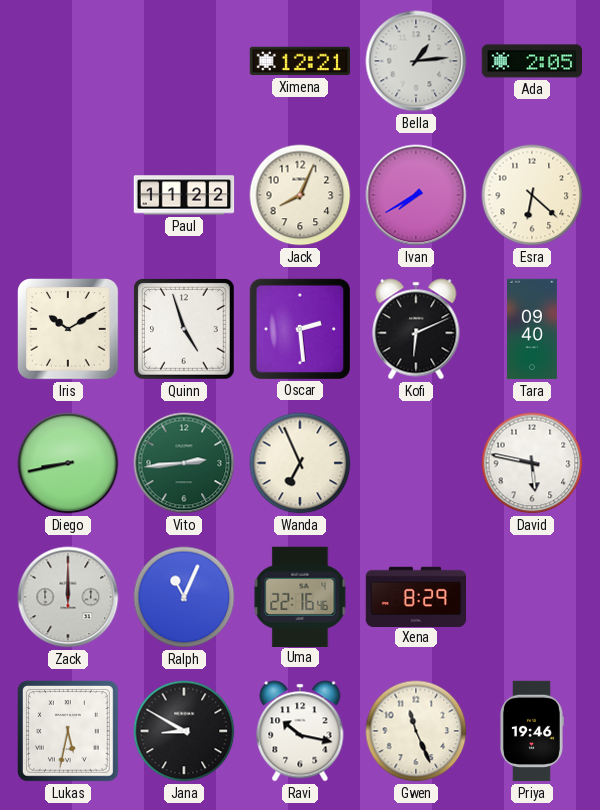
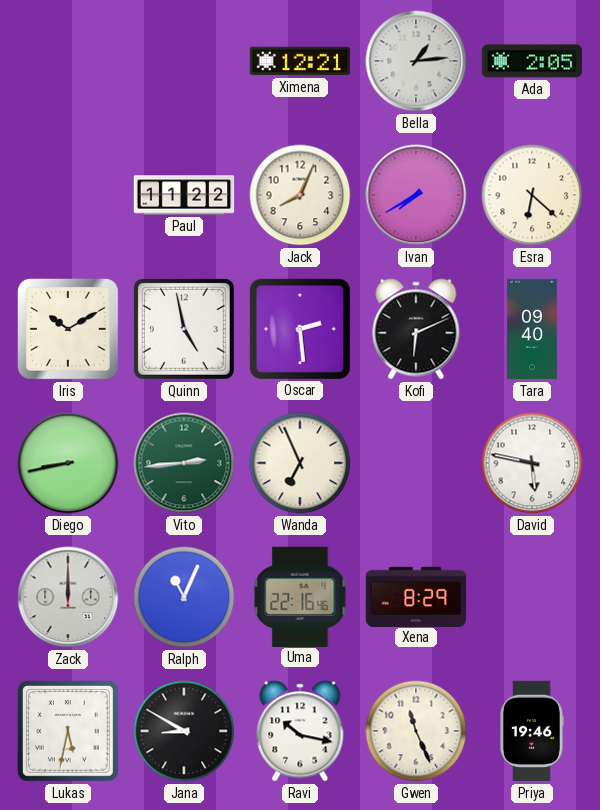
Quinn: 4:57 -> 4:58
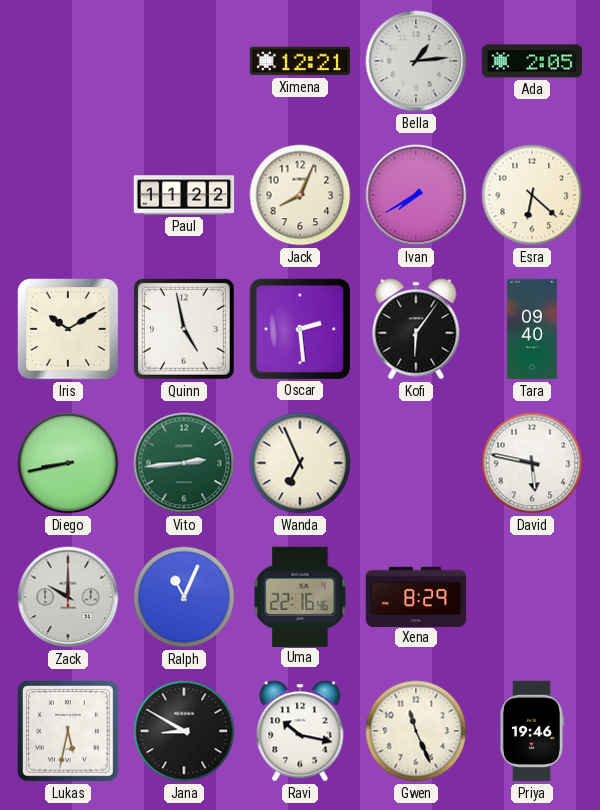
Kofi: 6:11 -> 6:06
Zack: 12:00 -> 10:00
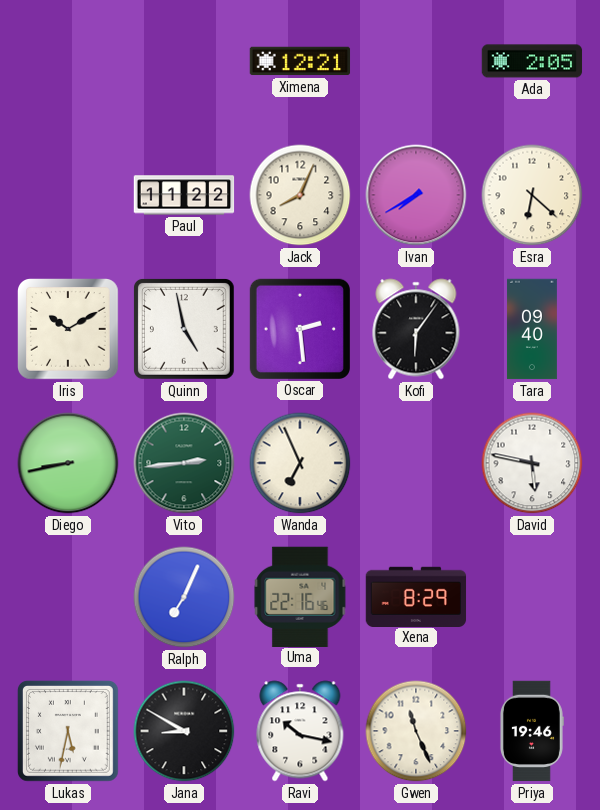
Bella: 1:14 -> none
Zack: 10:00 -> none
Ralph: 11:04 -> 7:04
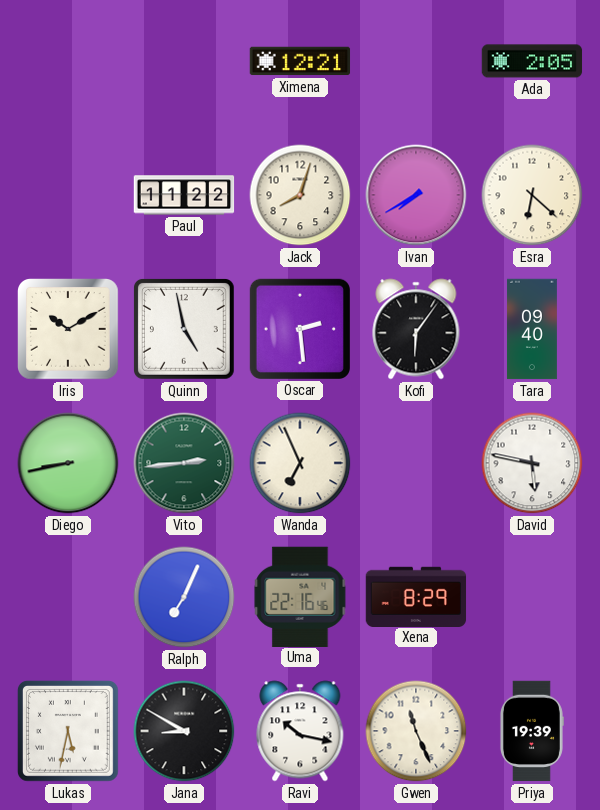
Jack: 8:04 -> 8:03
Priya: 19:46 -> 19:39
